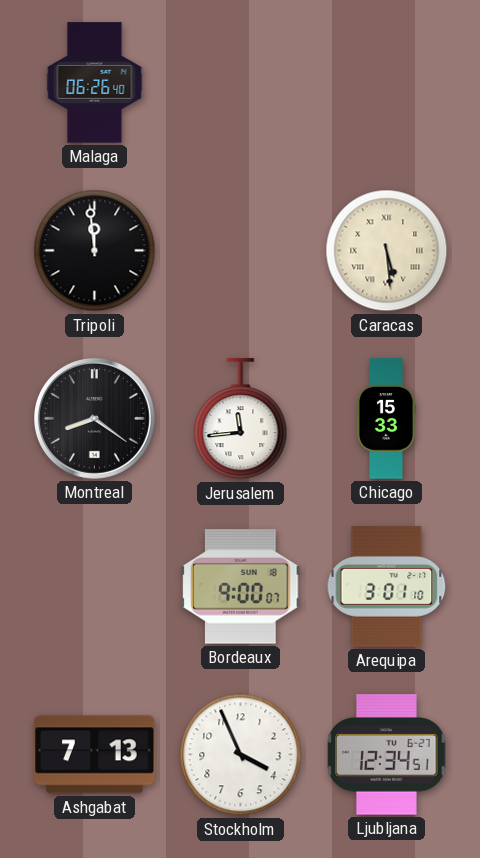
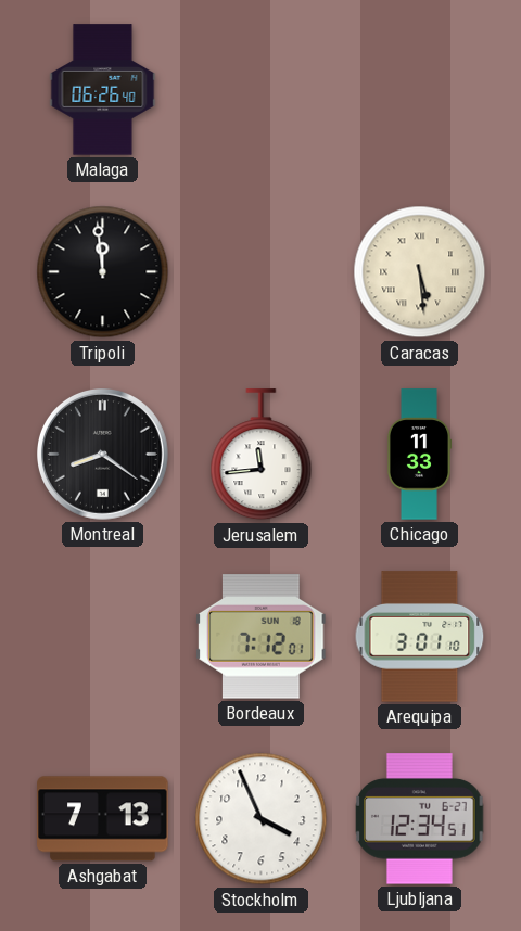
Chicago: 15:33 -> 11:33
Bordeaux: 9:00 -> 7:12
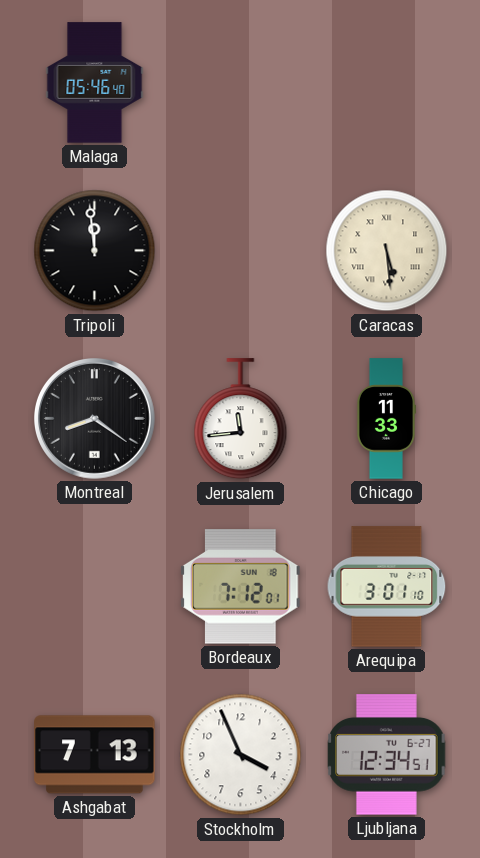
Malaga: 06:26 -> 05:46
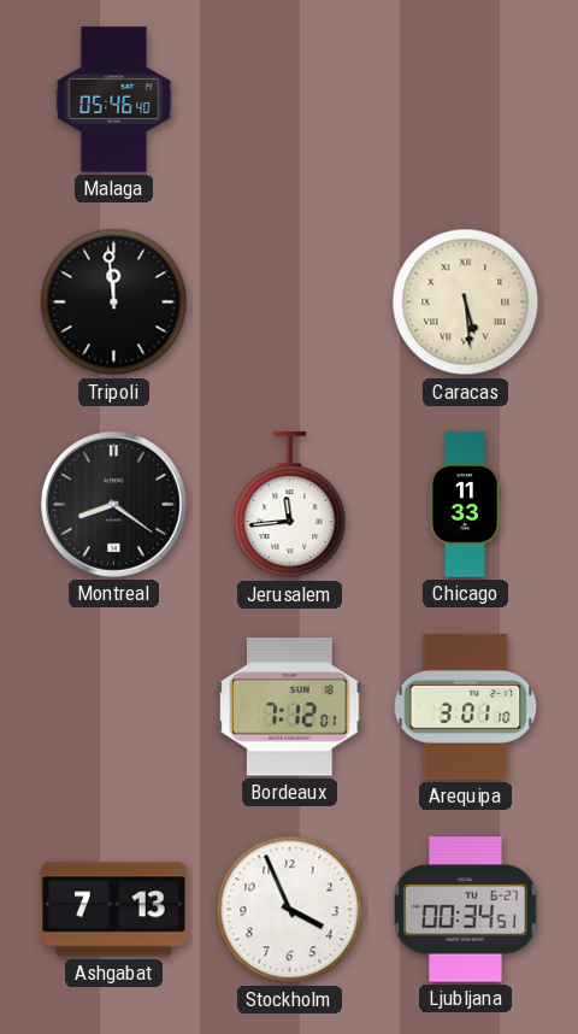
Ljubljana: 12:34 -> 00:34
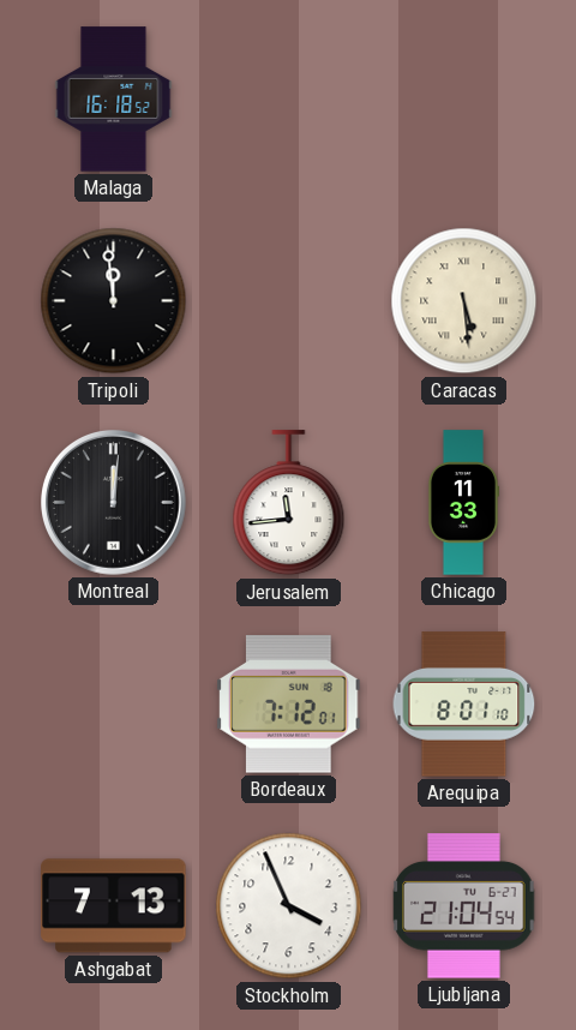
Malaga: 05:46 -> 16:18
Montreal: 8:21 -> 12:01
Arequipa: 3:01 -> 8:01
Ljubljana: 00:34 -> 21:04
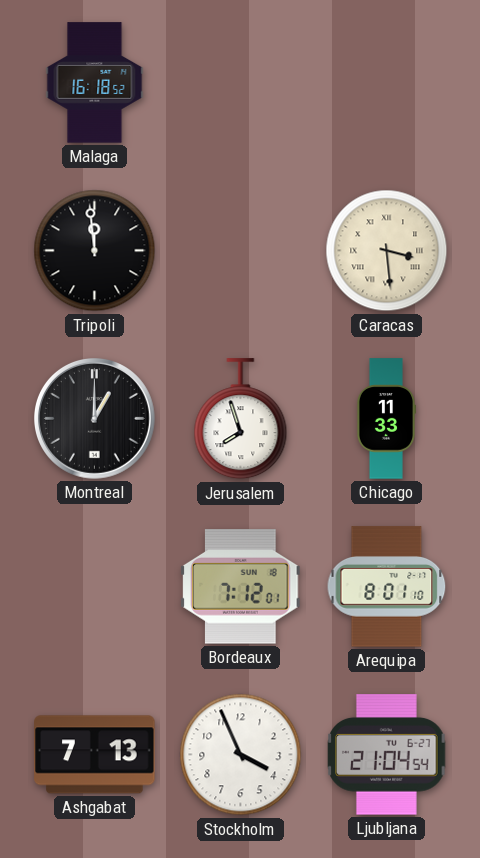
Caracas: 5:29 -> 3:29
Montreal: 12:01 -> 1:00
Jerusalem: 11:44 -> 7:57
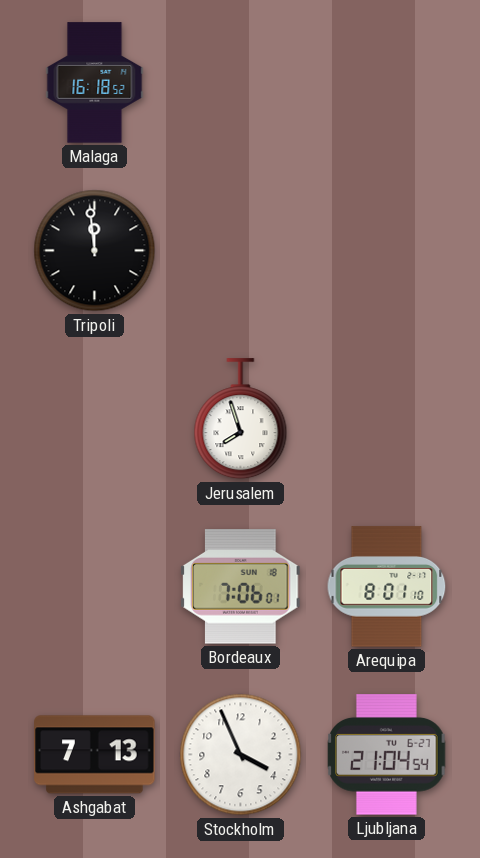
Caracas: 3:29 -> none
Montreal: 1:00 -> none
Chicago: 11:33 -> none
Bordeaux: 7:12 -> 7:06
